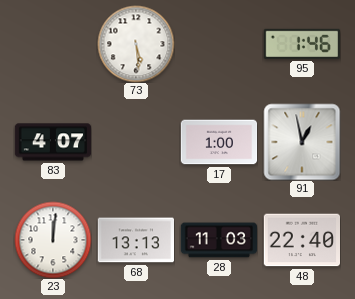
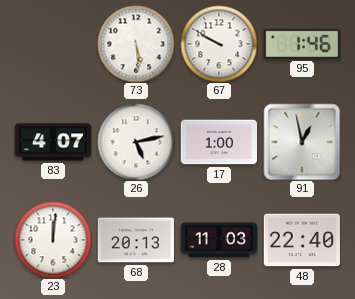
67: none -> 9:50
26: none -> 5:13
68: 13:13 -> 20:13
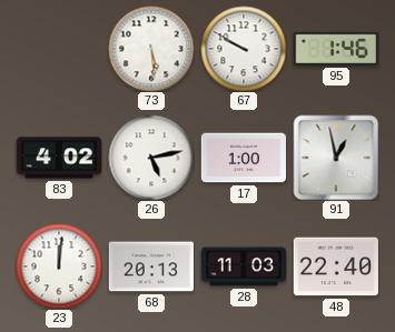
83: 4:07 -> 4:02
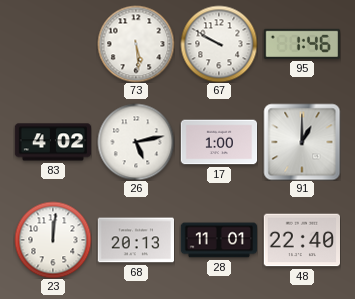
91: 12:58 -> 1:00
28: 11:03 -> 11:01
